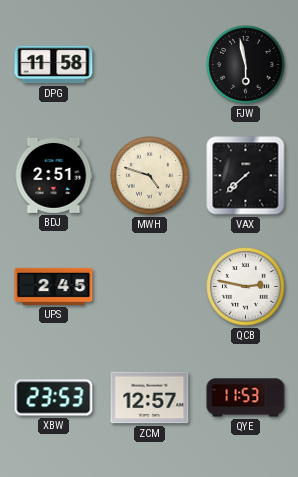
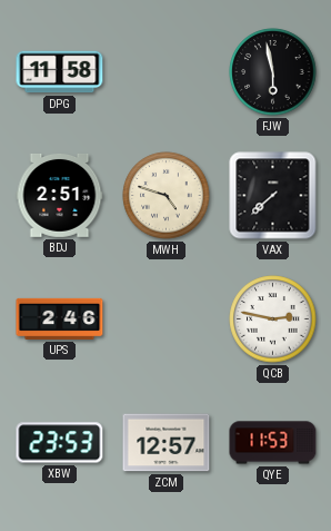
UPS: 2:45 -> 2:46
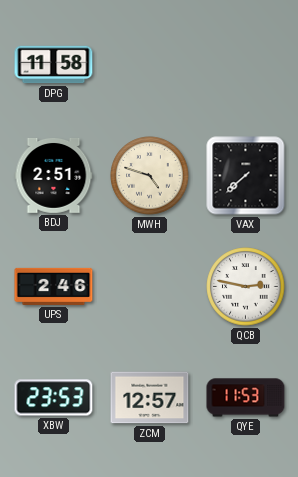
FJW: 5:58 -> none
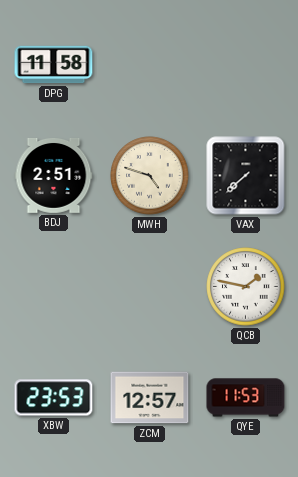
UPS: 2:46 -> none
QCB: 2:47 -> 1:47
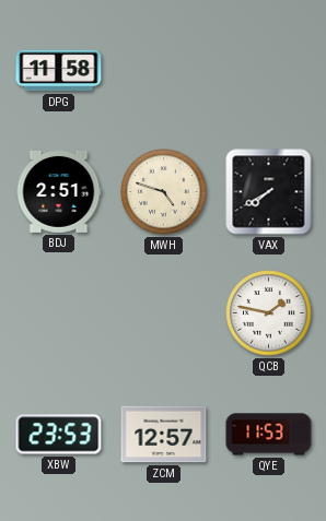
VAX: 7:38 -> 7:40
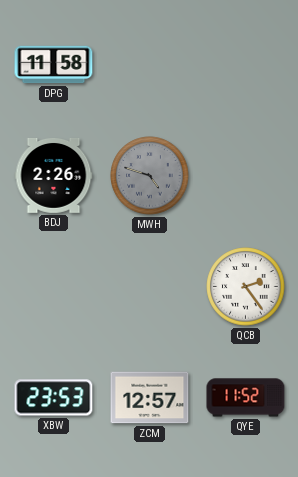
BDJ: 2:51 -> 2:26
MWH dial: cream -> grey
VAX: 7:40 -> none
QCB: 1:47 -> 2:24
QYE: 11:53 -> 11:52
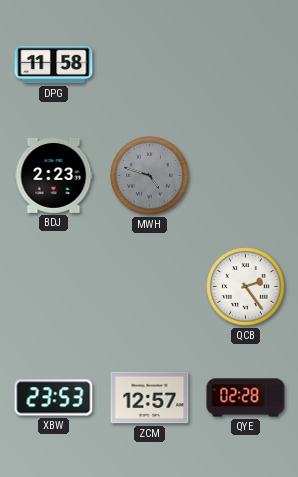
BDJ: 2:26 -> 2:23
QYE: 11:52 -> 02:28
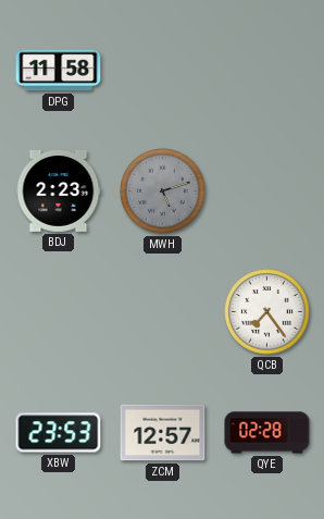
MWH: 4:48 -> 5:12
QCB: 2:24 -> 7:24
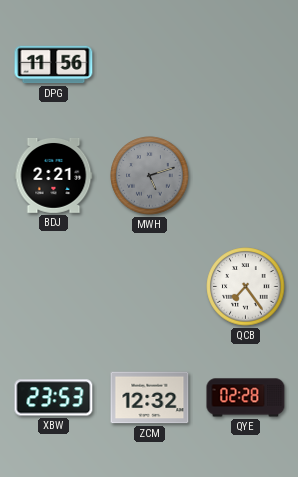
DPG: 11:58 -> 11:56
BDJ: 2:23 -> 2:21
ZCM: 12:57 -> 12:32
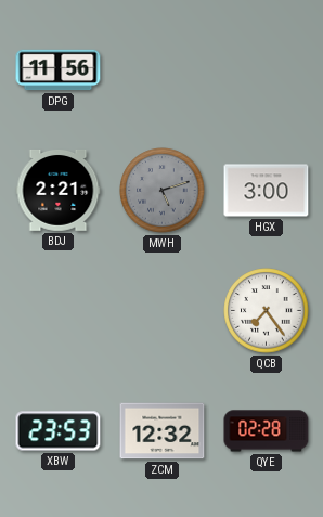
HGX: none -> 3:00
